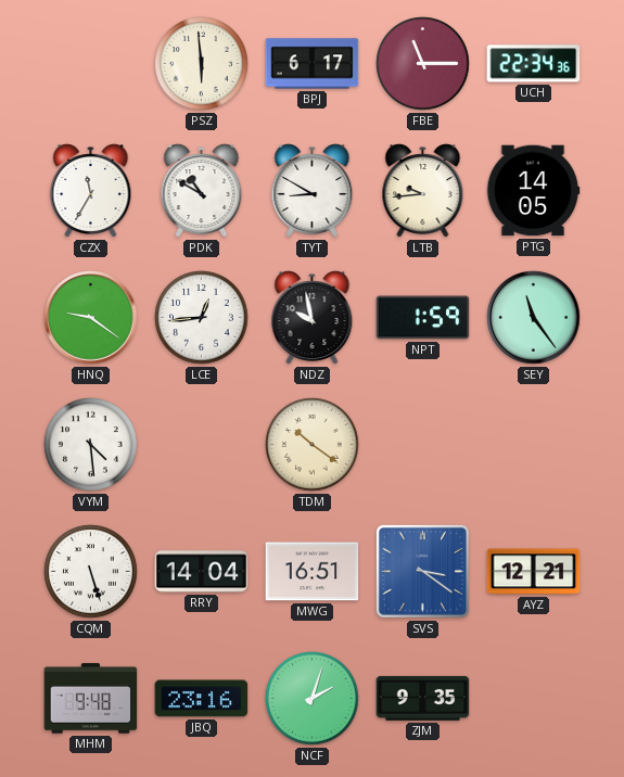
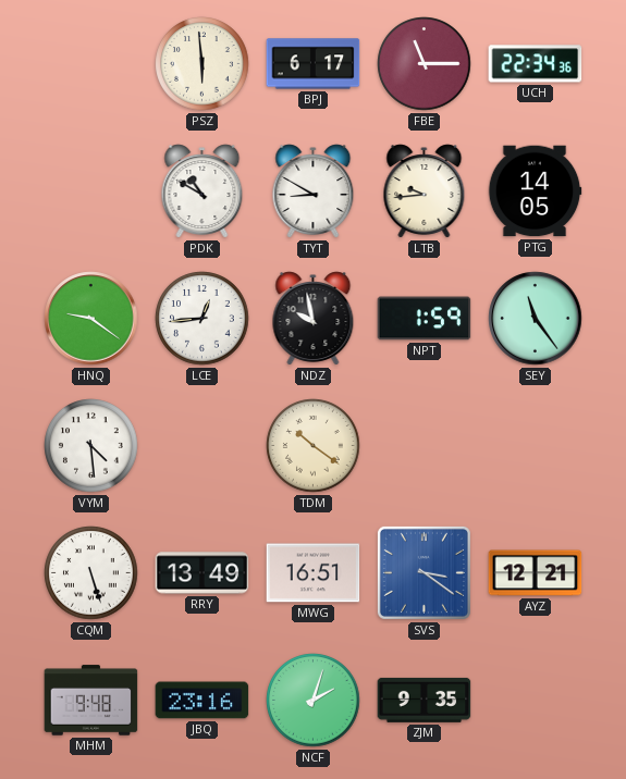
CZX: 11:35 -> none
RRY: 14:04 -> 13:49
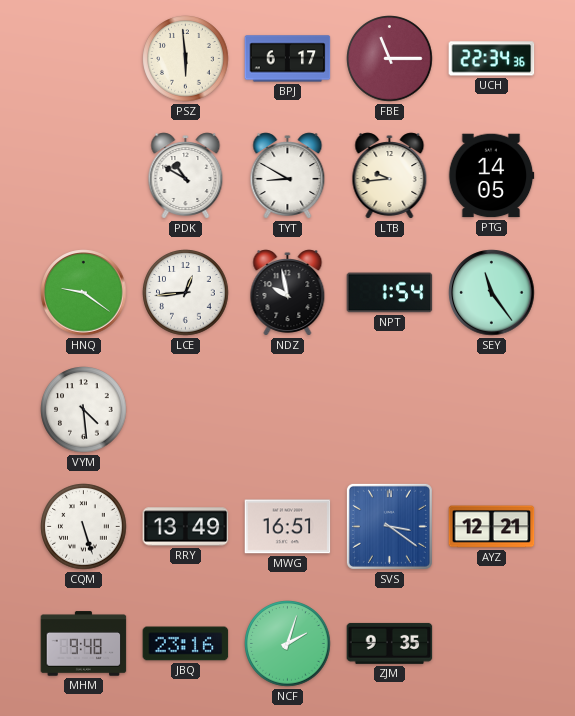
NPT: 1:59 -> 1:54
TDM: 10:21 -> none
